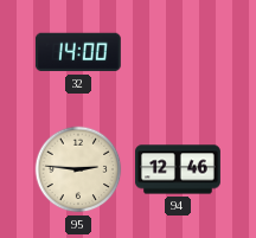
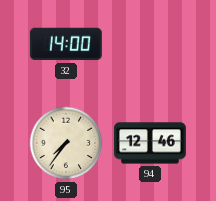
95: 2:46 -> 7:36
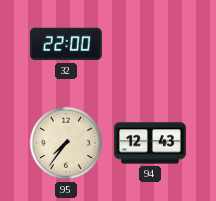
32: 14:00 -> 22:00
94: 12:46 -> 12:43
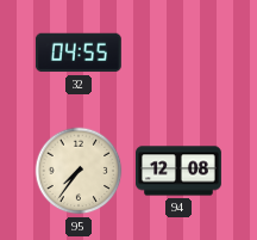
32: 22:00 -> 04:55
94: 12:43 -> 12:08
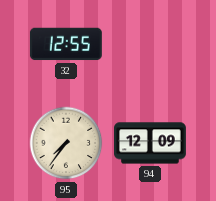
32: 04:55 -> 12:55
94: 12:08 -> 12:09
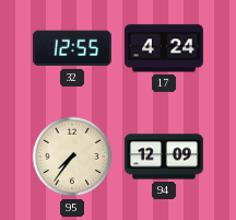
17: none -> 4:24
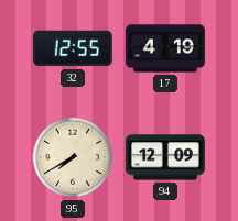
17: 4:24 -> 4:19
95: 7:36 -> 7:40
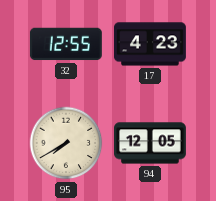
17: 4:19 -> 4:23
94: 12:09 -> 12:05
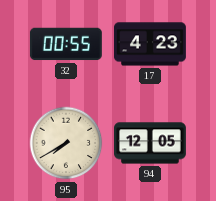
32: 12:55 -> 00:55
